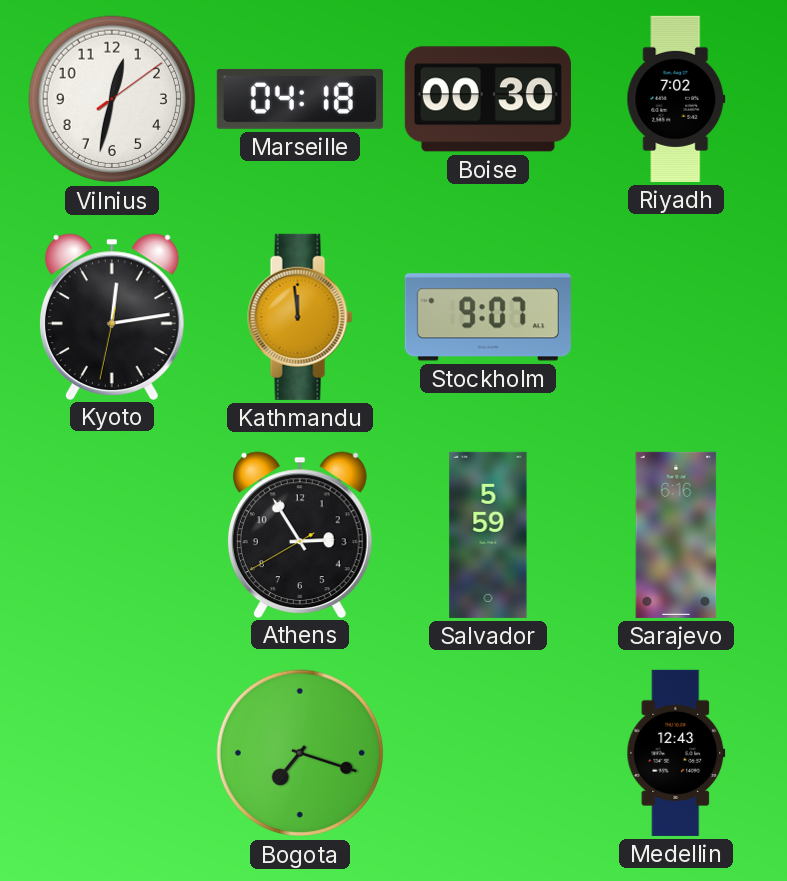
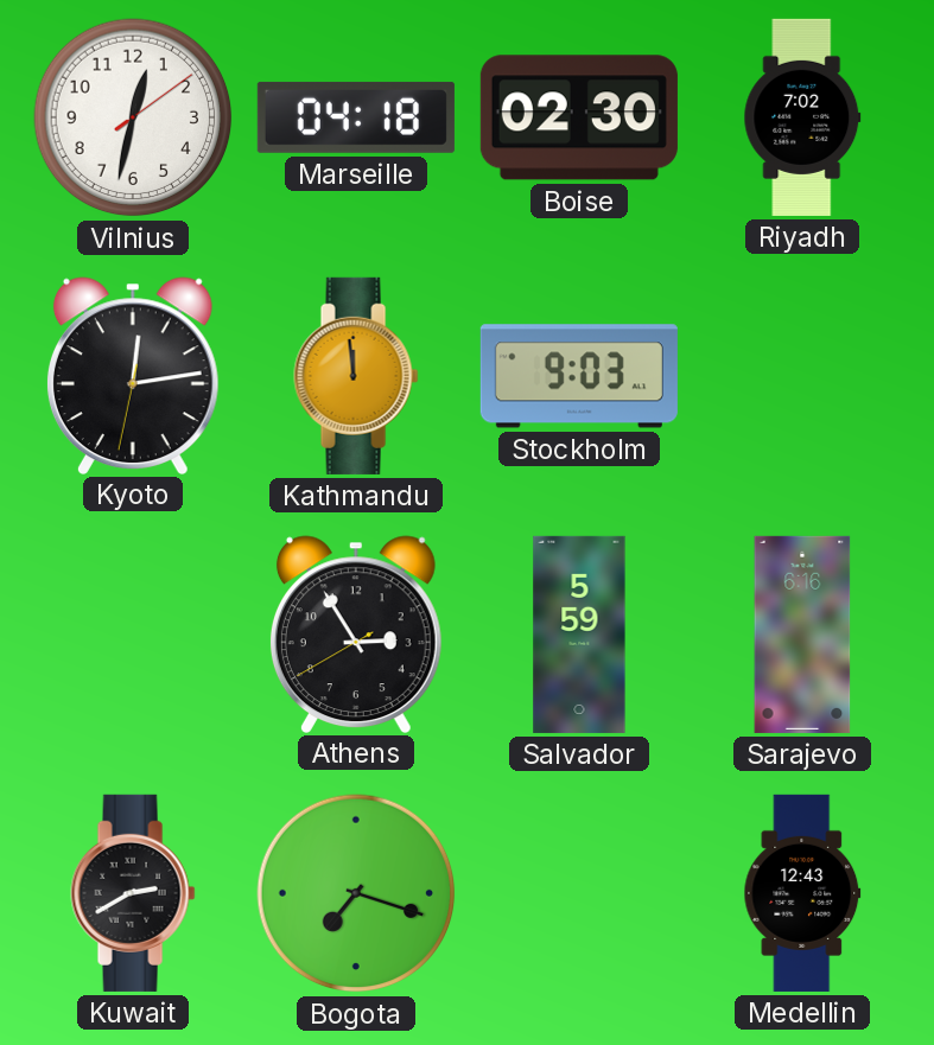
Boise: 00:30 -> 02:30
Stockholm: 9:07 -> 9:03
Kuwait: none -> 2:40
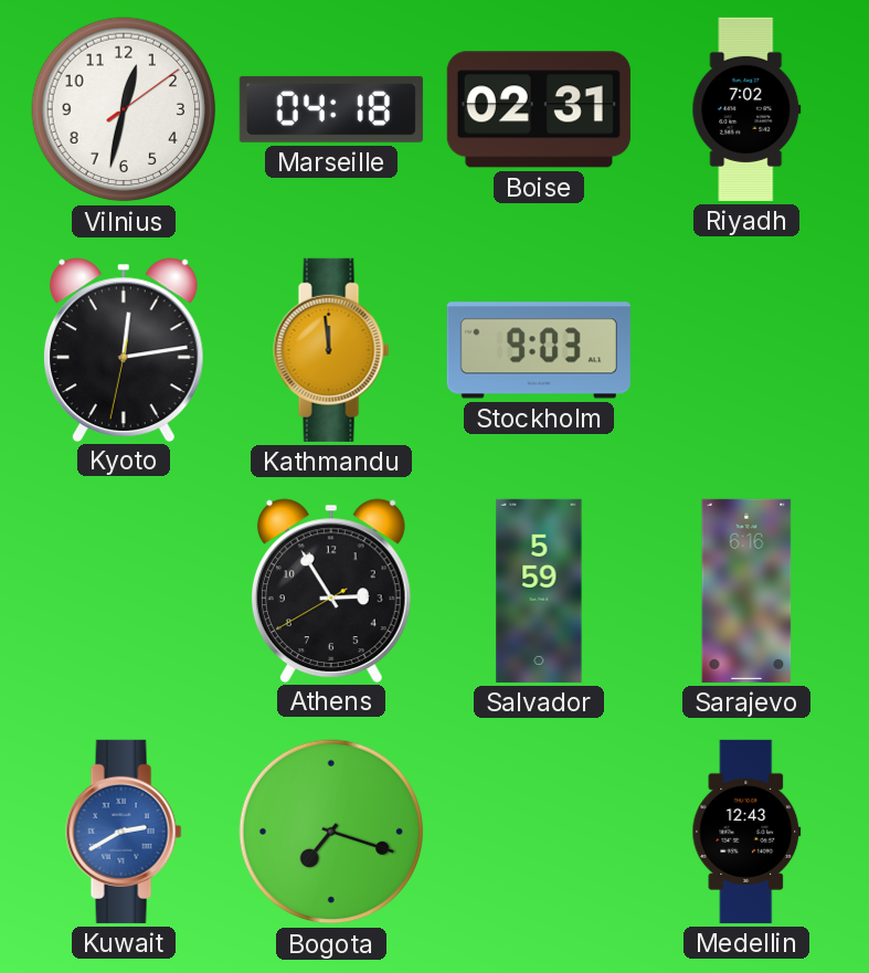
Boise: 02:30 -> 02:31
Kuwait dial: black -> blue
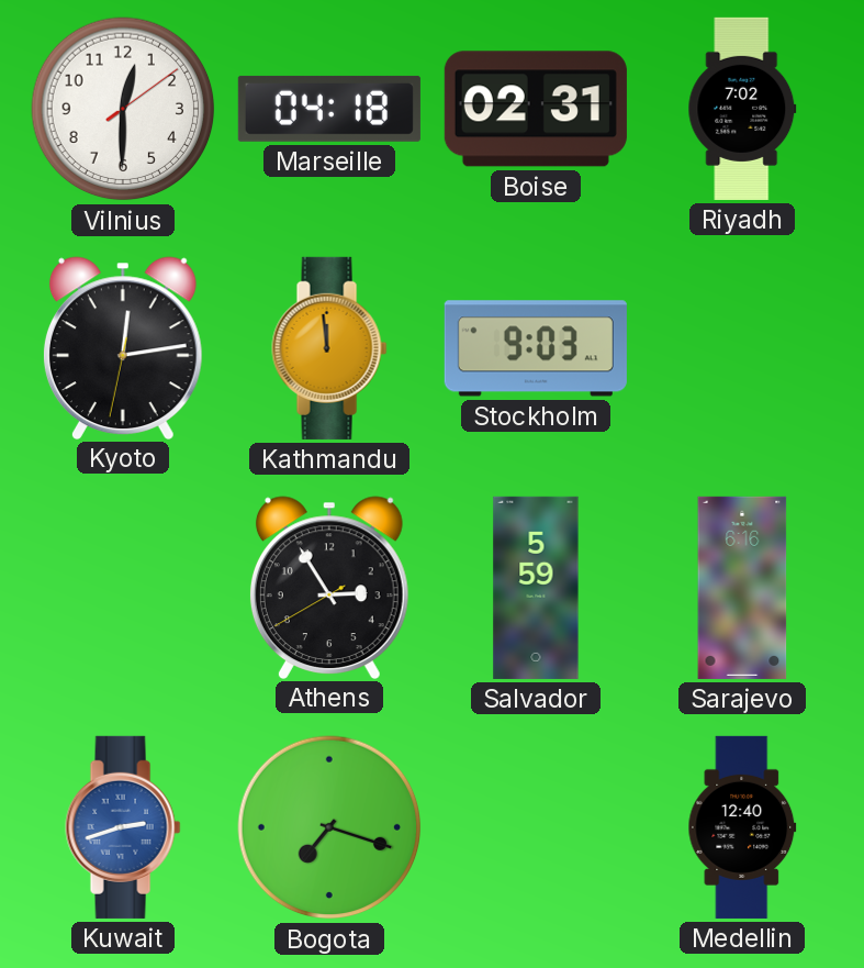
Vilnius: 12:32 -> 12:30
Kuwait: 2:40 -> 2:42
Medellin: 12:43 -> 12:40
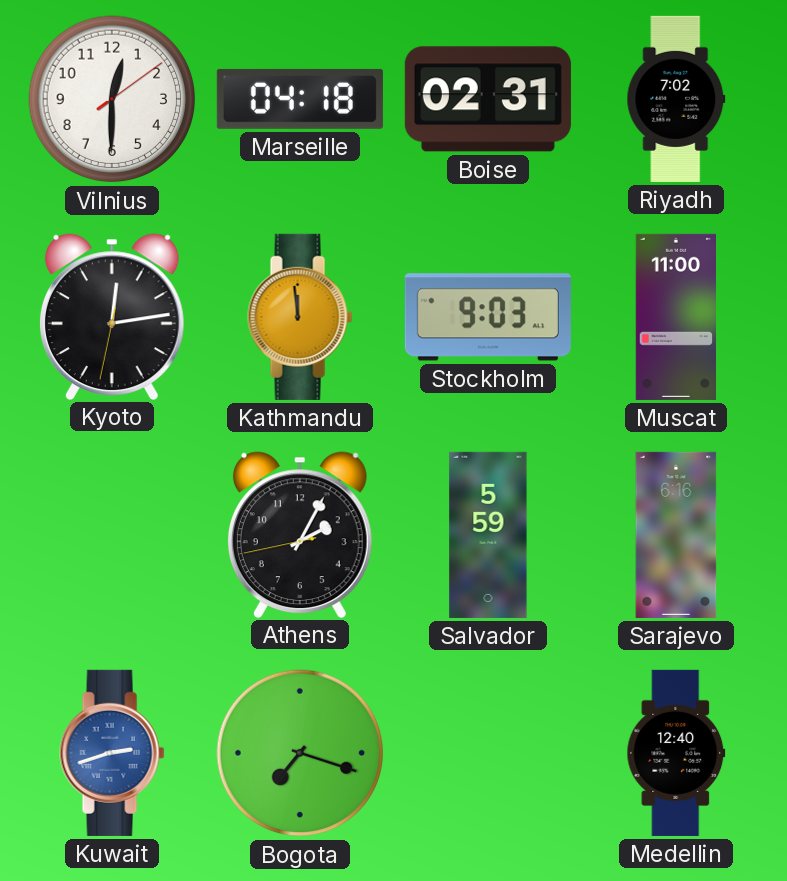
Muscat: none -> 11:00
Athens: 2:54 -> 2:04
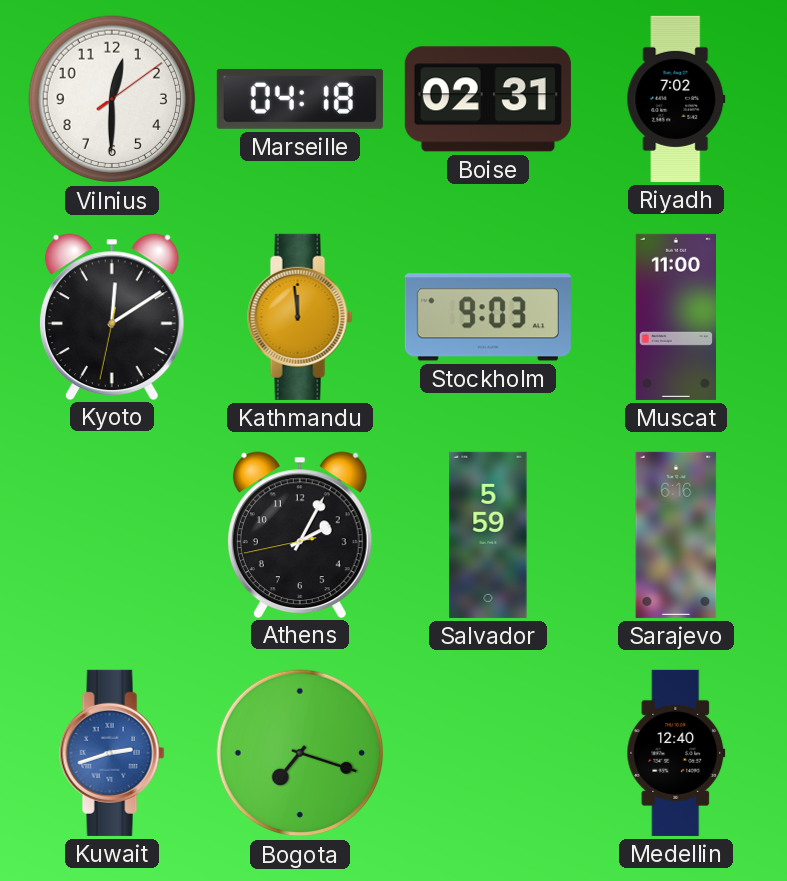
Kyoto: 12:13 -> 12:09
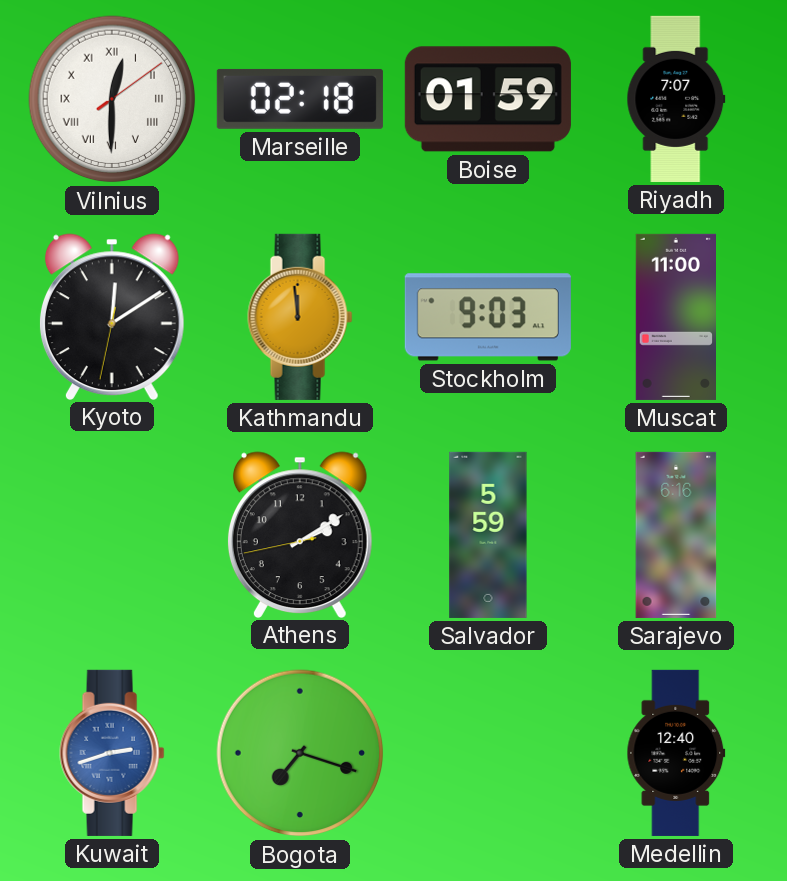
Vilnius numerals: Arabic -> Roman
Marseille: 04:18 -> 02:18
Boise: 02:31 -> 01:59
Riyadh: 7:02 -> 7:07
Athens: 2:04 -> 2:09
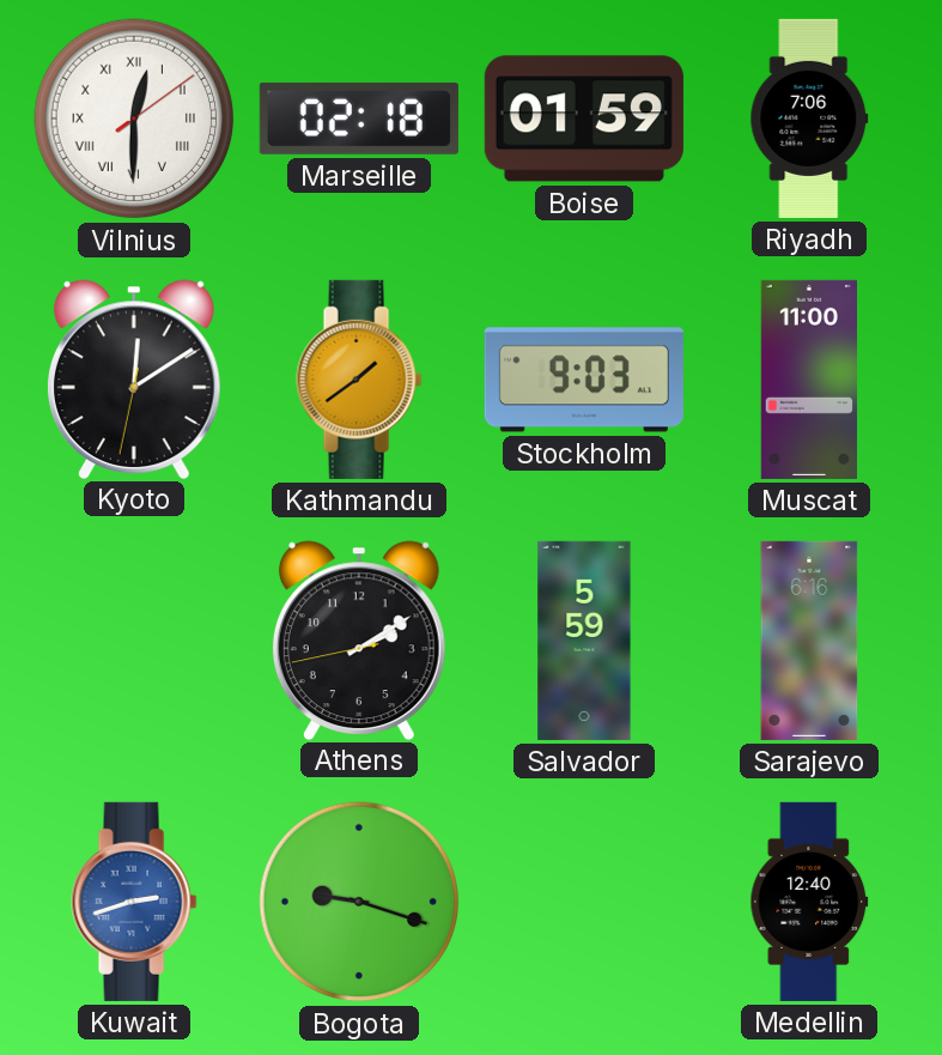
Riyadh: 7:07 -> 7:06
Kathmandu: 11:59 -> 1:39
Bogota: 7:18 -> 9:18
